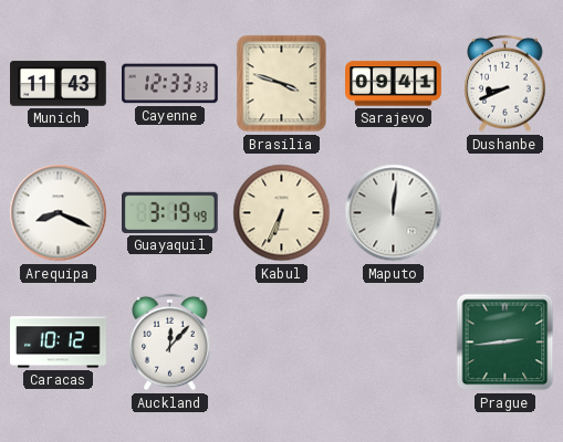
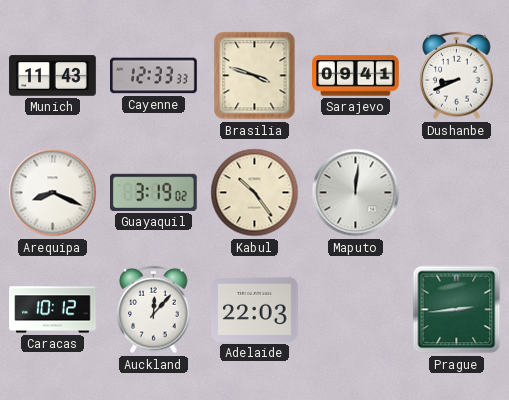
Guayaquil: 3:19:49 -> 3:19:02
Kabul: 6:34 -> 10:24
Adelaide: none -> 22:03
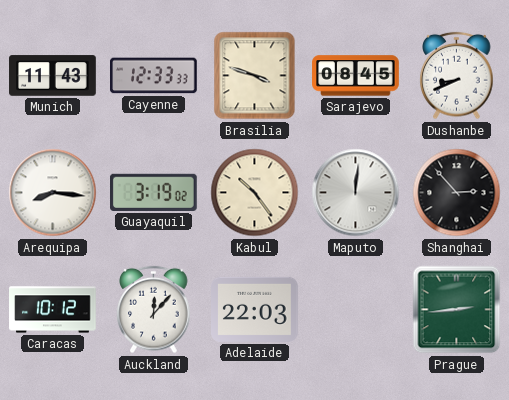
Sarajevo: 09:41 -> 08:45
Arequipa: 8:19 -> 8:16
Shanghai: none -> 2:53
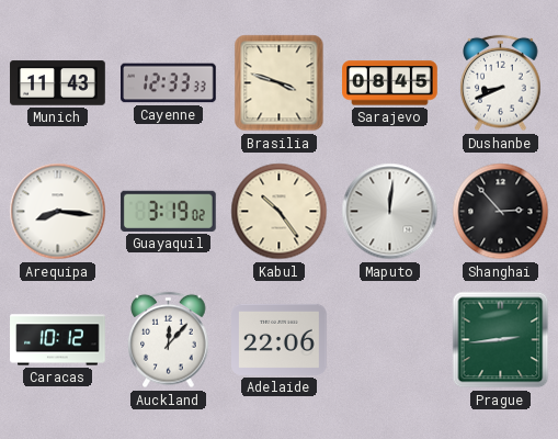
Adelaide: 22:03 -> 22:06
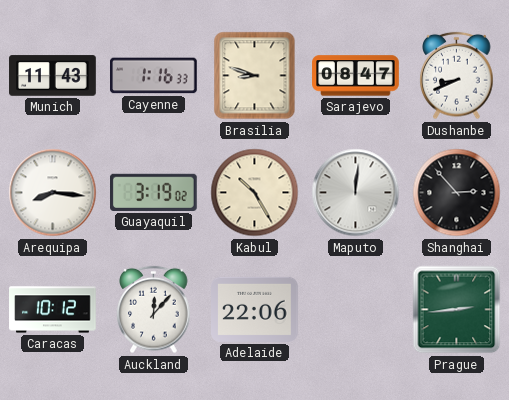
Cayenne: 12:33 -> 1:16
Brasilia: 3:48 -> 8:48
Sarajevo: 08:45 -> 08:47
Kabul: 10:24 -> 10:25
